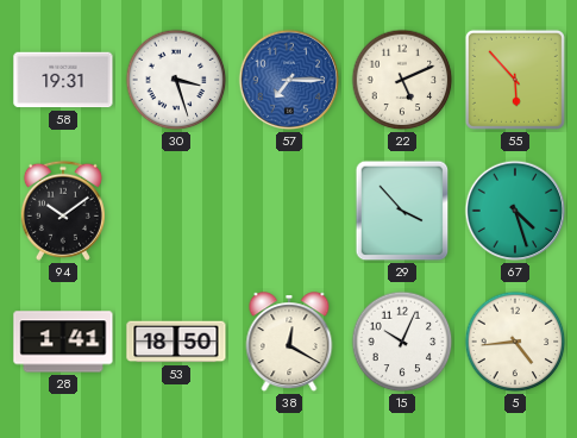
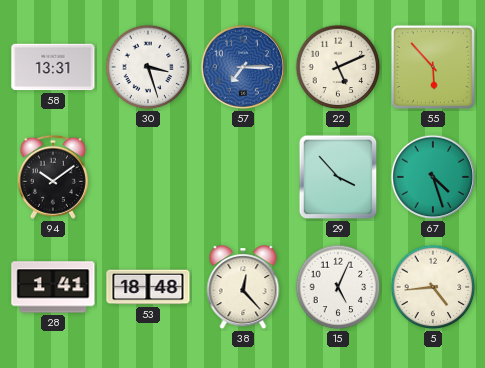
58: 19:31 -> 13:31
53: 18:50 -> 18:48
38: 12:20 -> 12:23
15: 10:04 -> 5:04
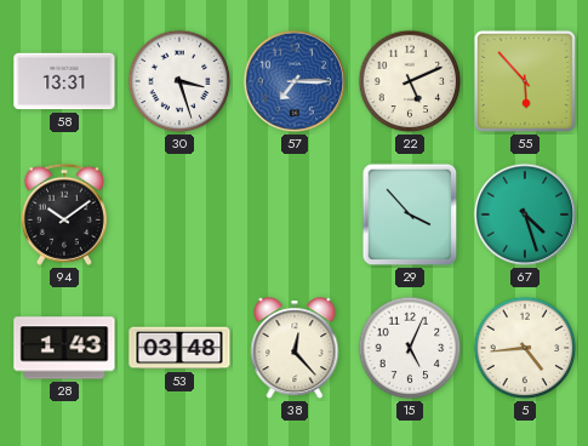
28: 1:41 -> 1:43
53: 18:48 -> 03:48
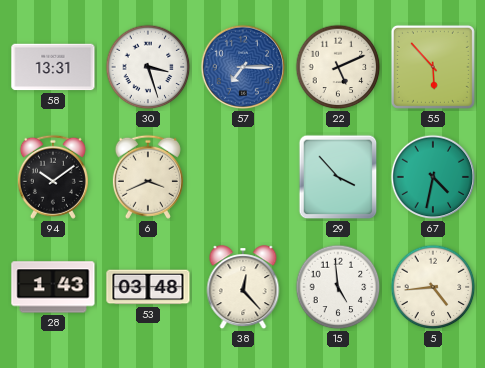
6: none -> 3:41
67: 4:27 -> 4:32
15: 5:04 -> 4:59
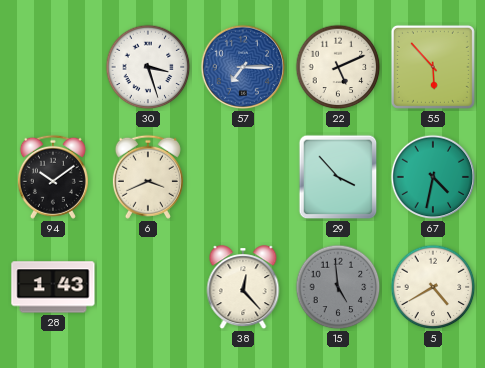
58: 13:31 -> none
53: 03:48 -> none
15 dial: white -> grey
5: 4:44 -> 4:40
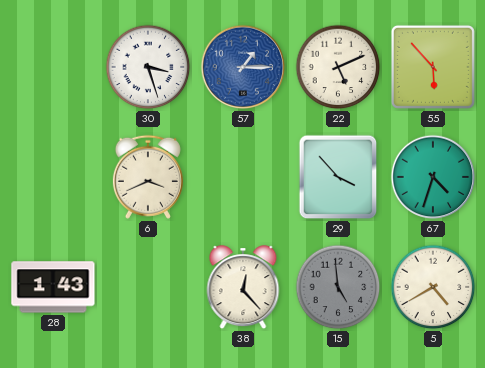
57: 7:15 -> 1:15
94: 10:09 -> none
67: 4:32 -> 4:33
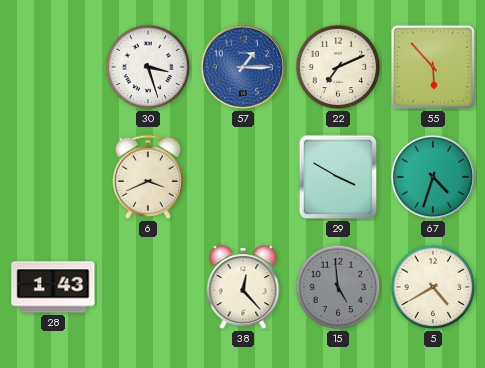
22: 5:11 -> 7:11
29: 3:53 -> 3:50
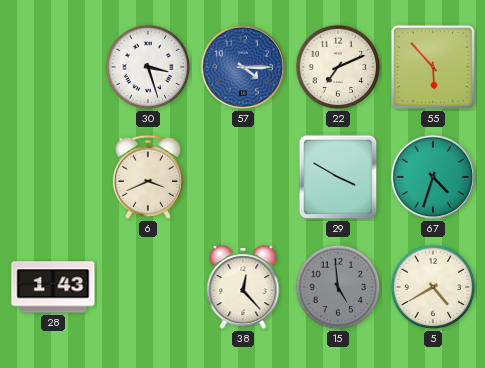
57: 1:15 -> 4:15
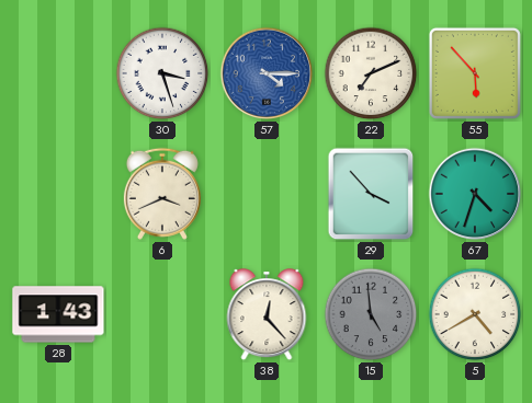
29: 3:50 -> 3:53
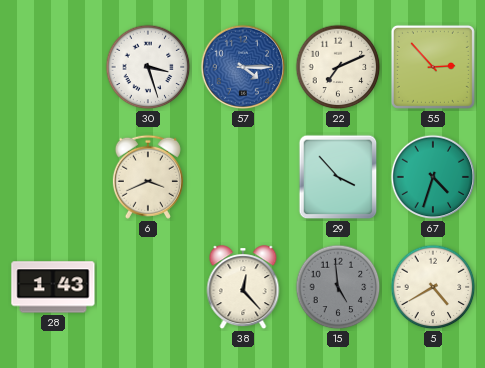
55: 5:53 -> 2:53
